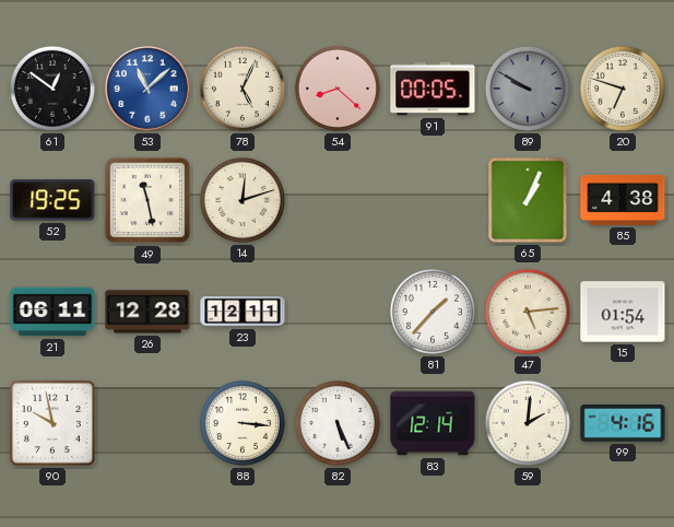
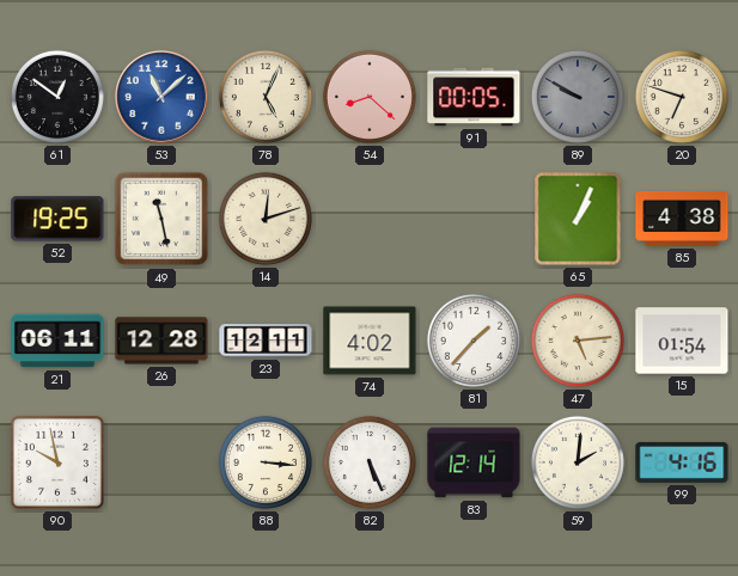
74: none -> 4:02
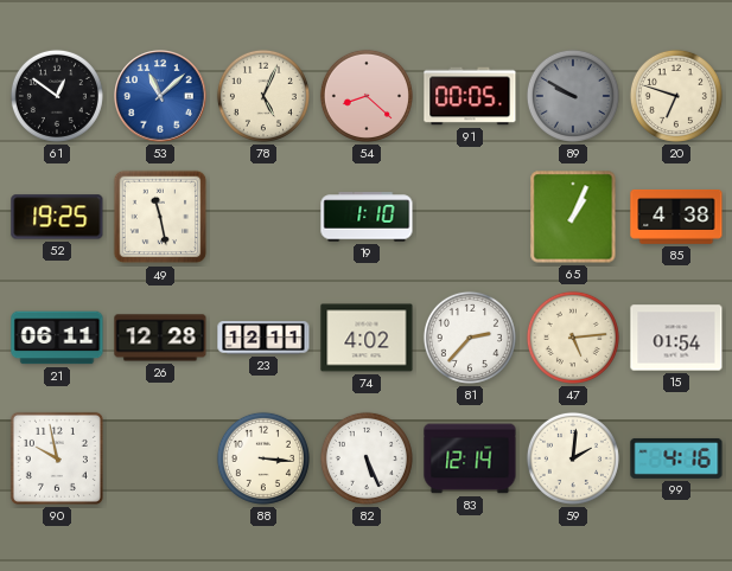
14: 12:12 -> none
19: none -> 1:10
81: 1:37 -> 2:37
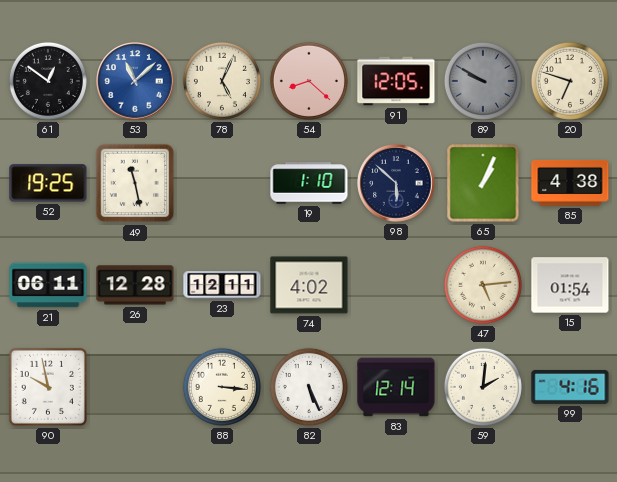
91: 00:05 -> 12:05
98: none -> 5:52
81: 2:37 -> none
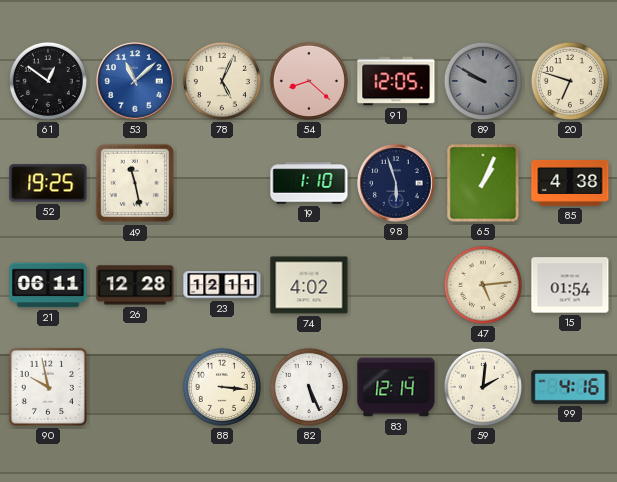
98: 5:52 -> 5:57
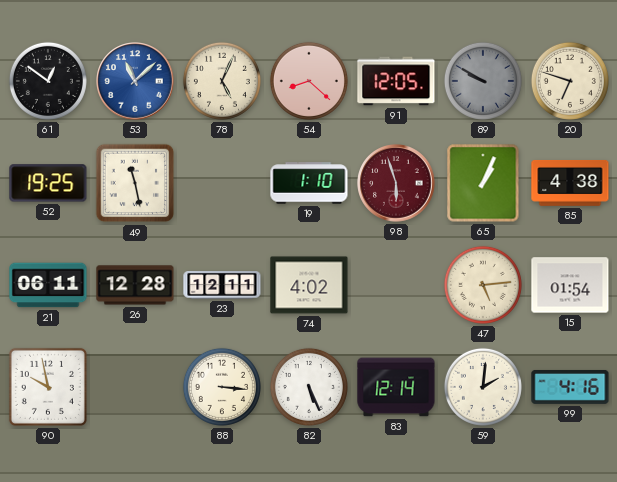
98 dial: navy -> burgundy
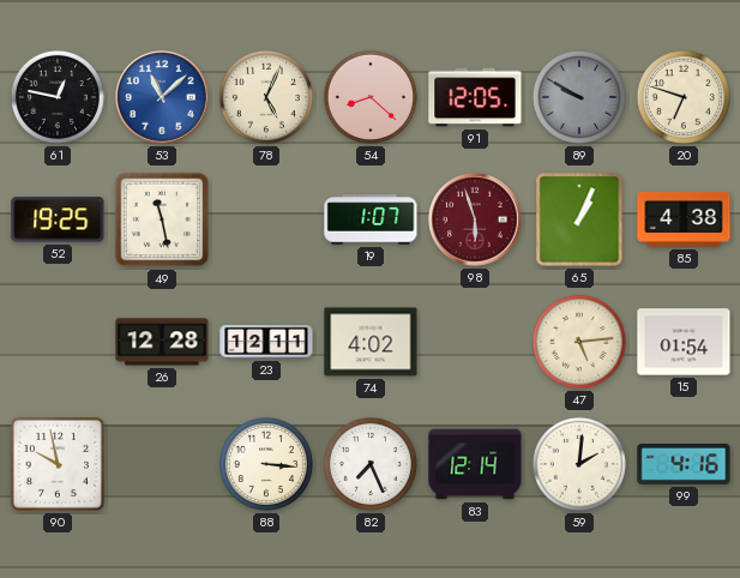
61: 12:51 -> 12:47
19: 1:10 -> 1:07
21: 06:11 -> none
82: 5:26 -> 7:26
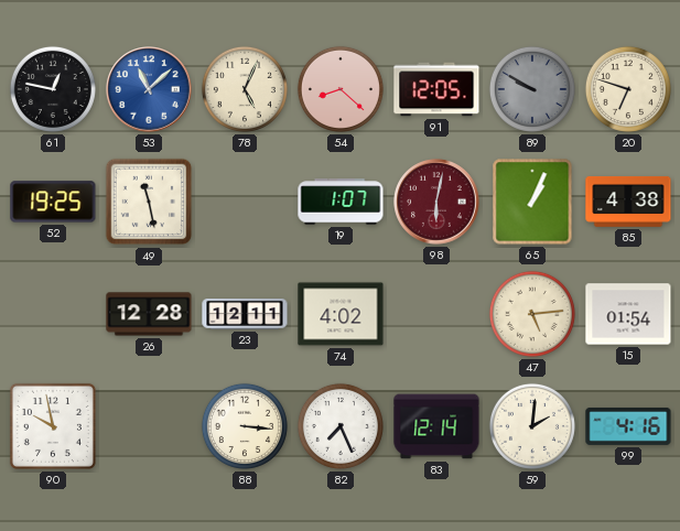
98: 5:57 -> 6:02
